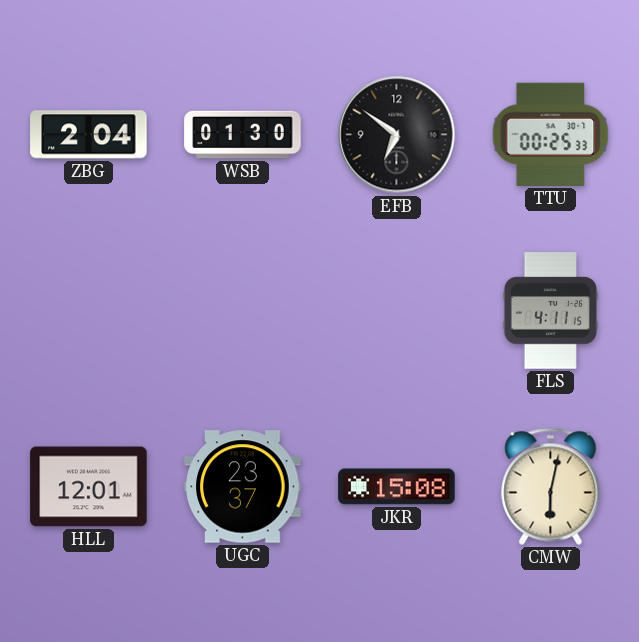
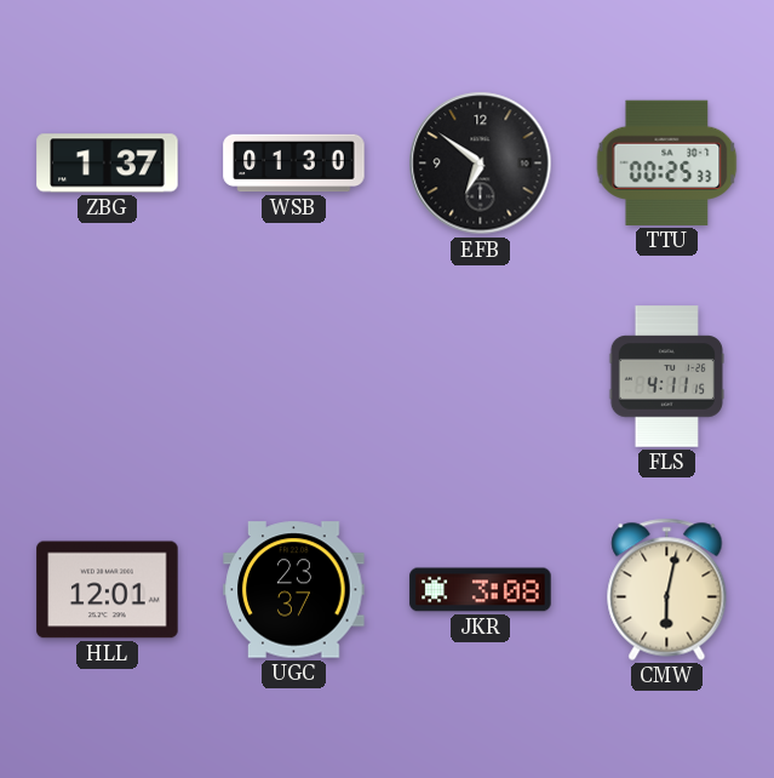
ZBG: 2:04 -> 1:37
JKR: 15:08 -> 3:08
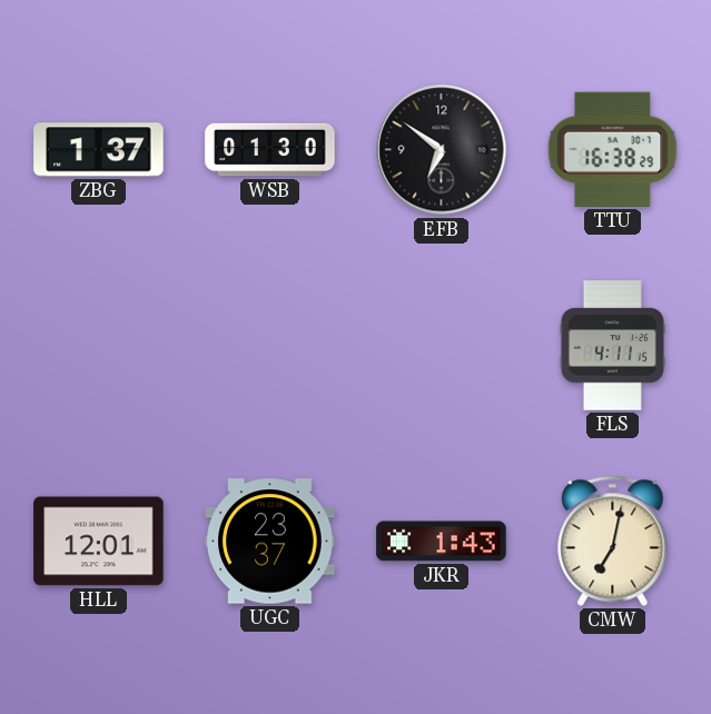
TTU: 00:25 -> 16:38
JKR: 3:08 -> 1:43
CMW: 6:02 -> 7:02
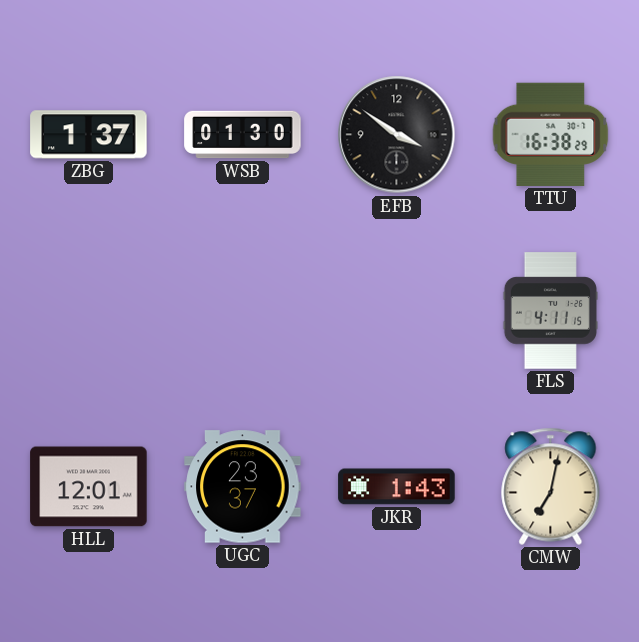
EFB: 6:51 -> 3:51
